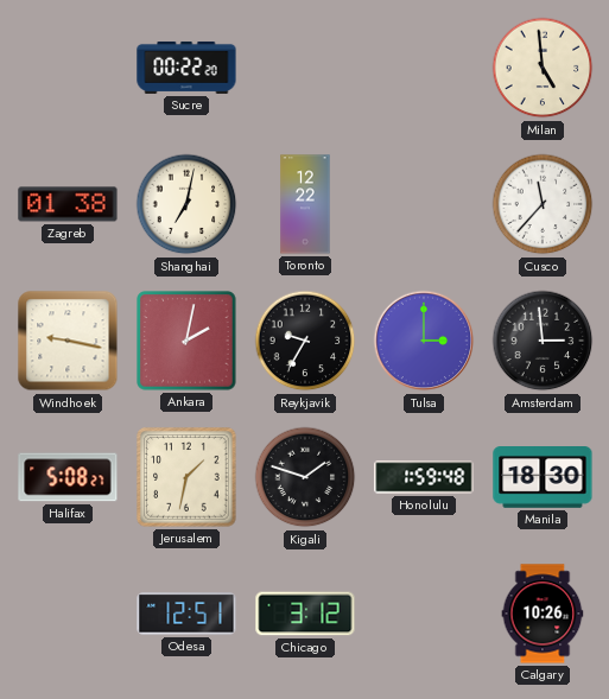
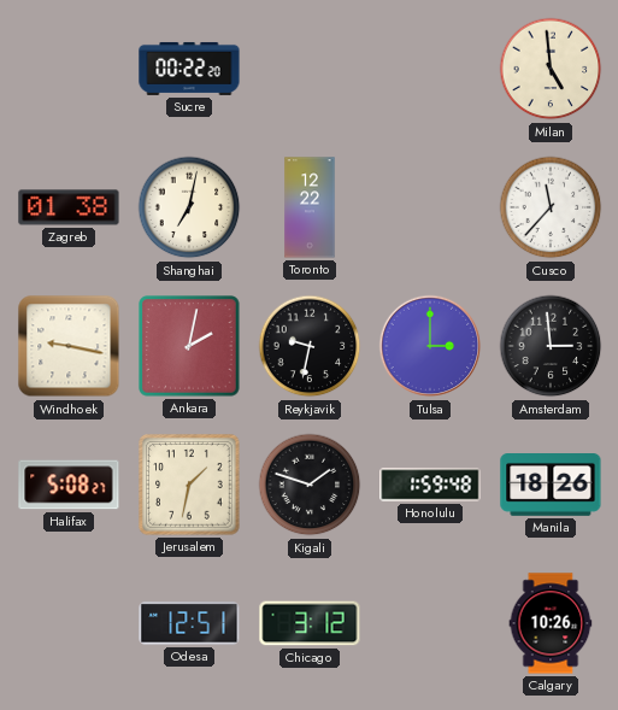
Reykjavik: 9:35 -> 9:32
Manila: 18:30 -> 18:26
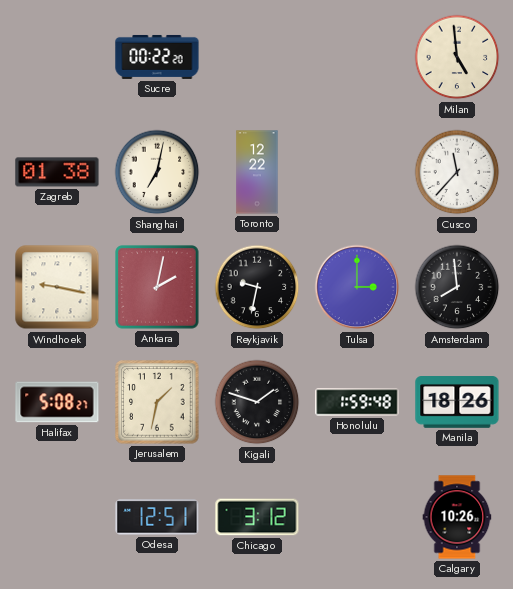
Amsterdam: 2:59 -> 7:59
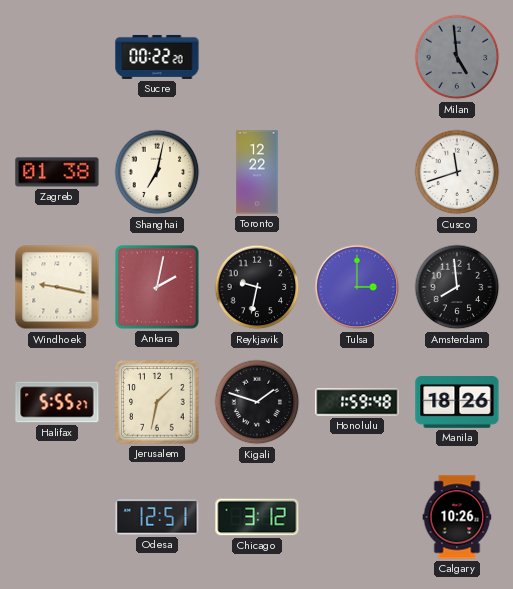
Milan dial: cream -> grey
Cusco: 11:37 -> 11:42
Halifax: 5:08 -> 5:55
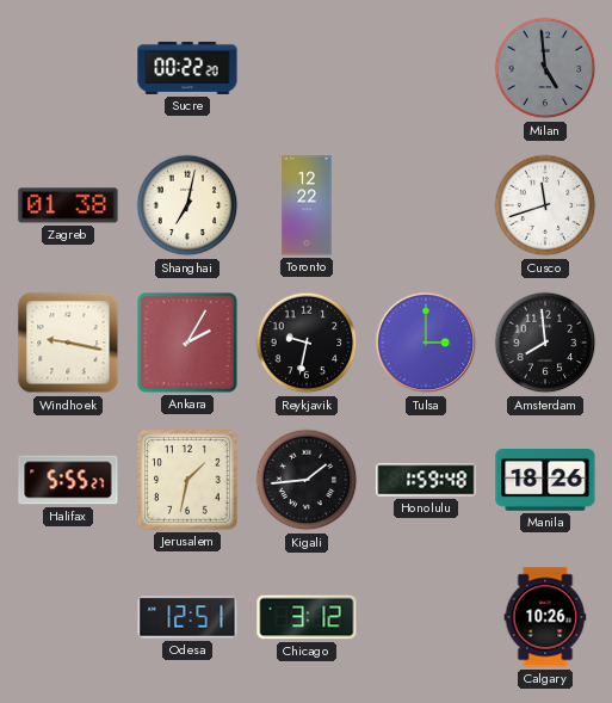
Ankara: 2:02 -> 2:05
Kigali: 1:48 -> 1:44
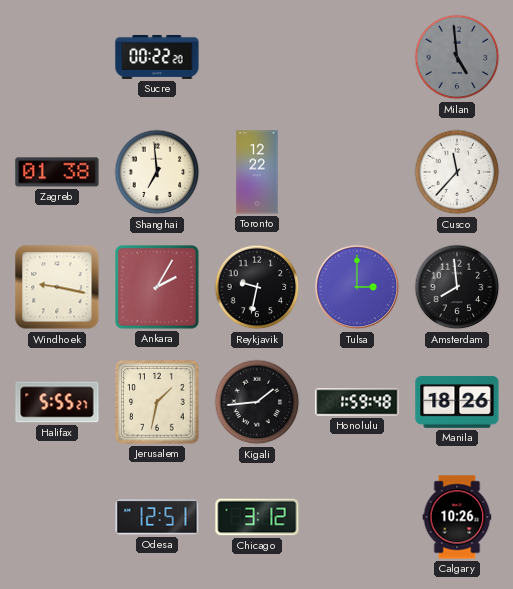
Shanghai: 7:02 -> 6:59
Cusco: 11:42 -> 11:37
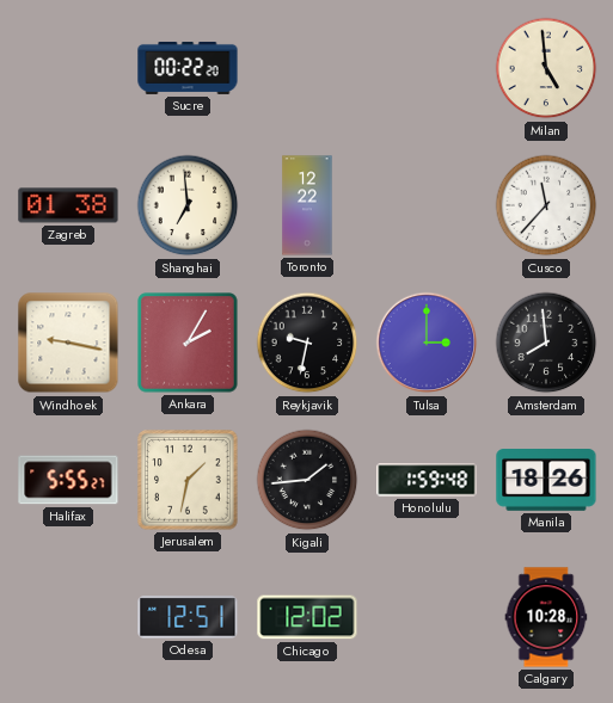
Milan dial: grey -> cream
Chicago: 3:12 -> 12:02
Calgary: 10:26 -> 10:28
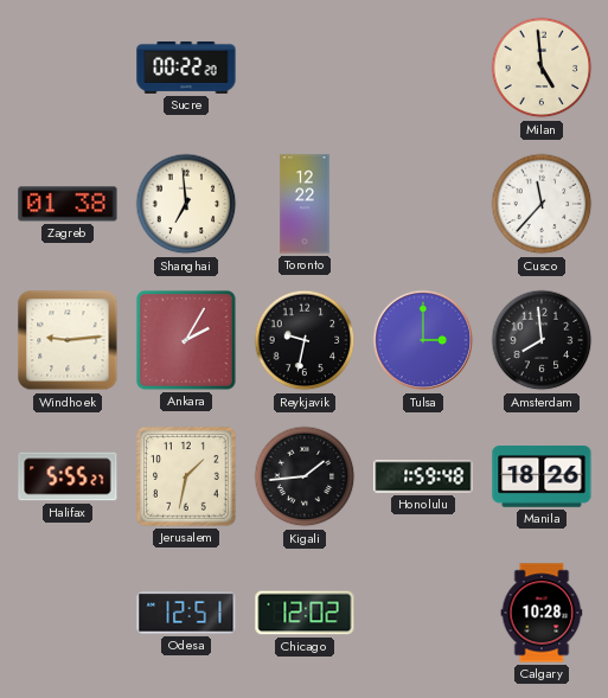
Windhoek: 9:17 -> 9:14
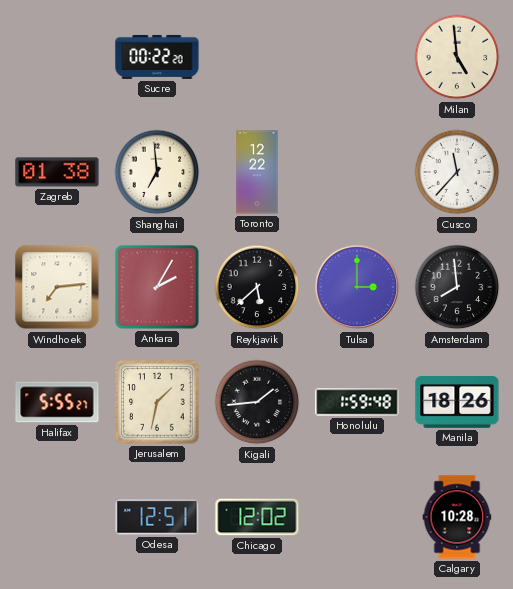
Windhoek: 9:14 -> 7:14
Reykjavik: 9:32 -> 5:38
